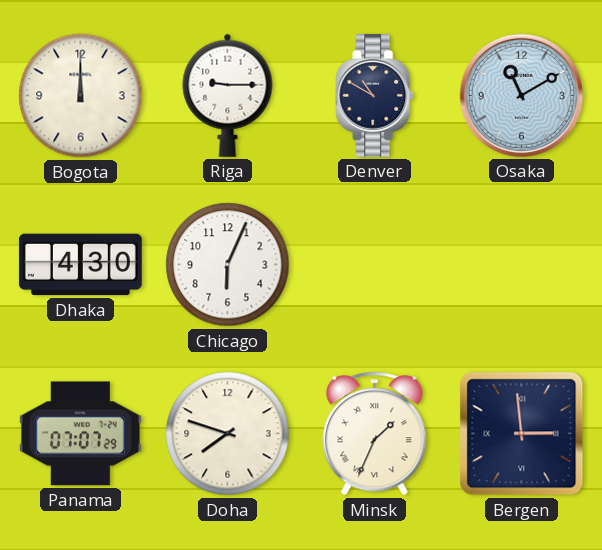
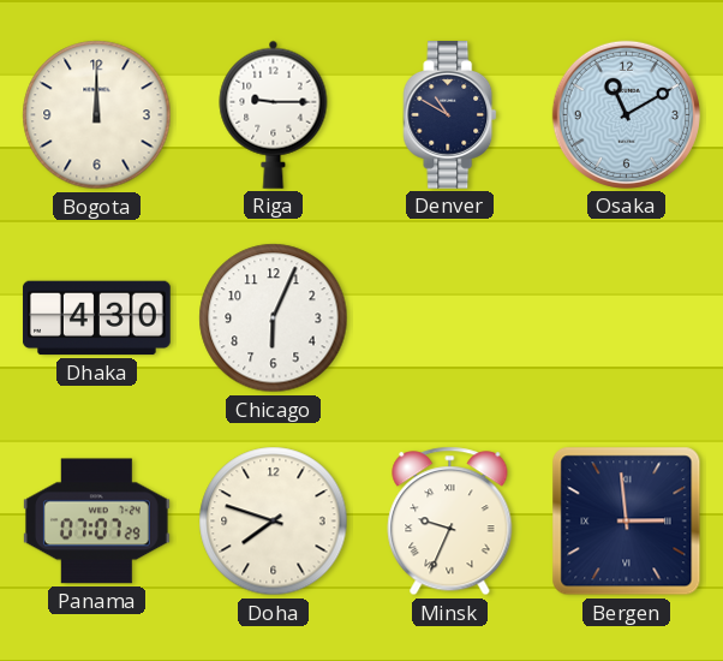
Minsk: 1:34 -> 9:34
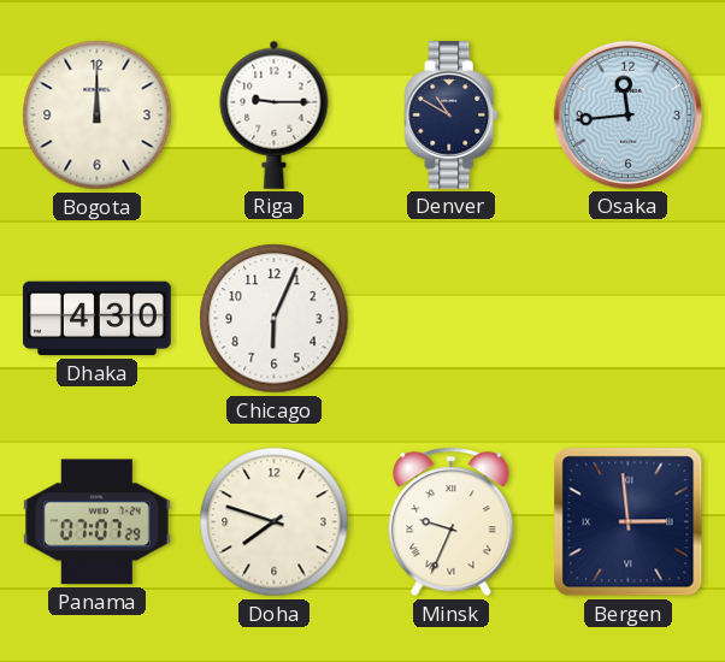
Osaka: 11:10 -> 11:44
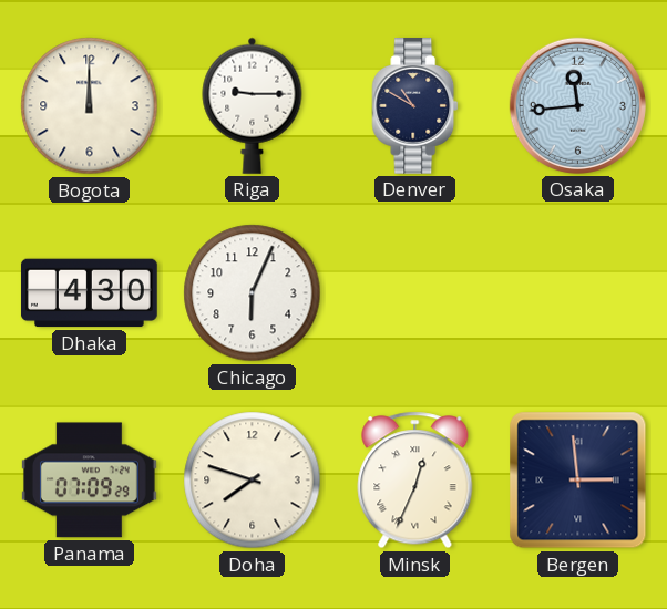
Panama: 07:07 -> 07:09
Minsk: 9:34 -> 12:34
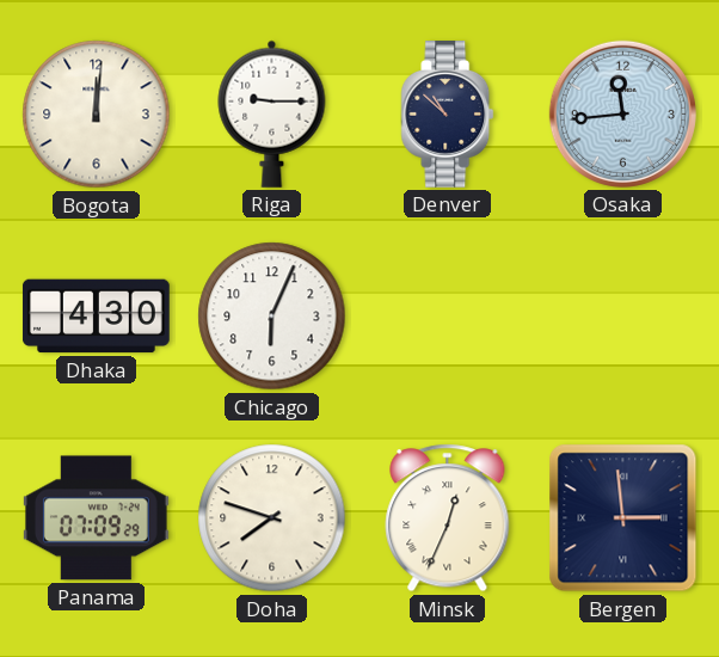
Bogota: 12:00 -> 12:01
Denver: 10:50 -> 10:52
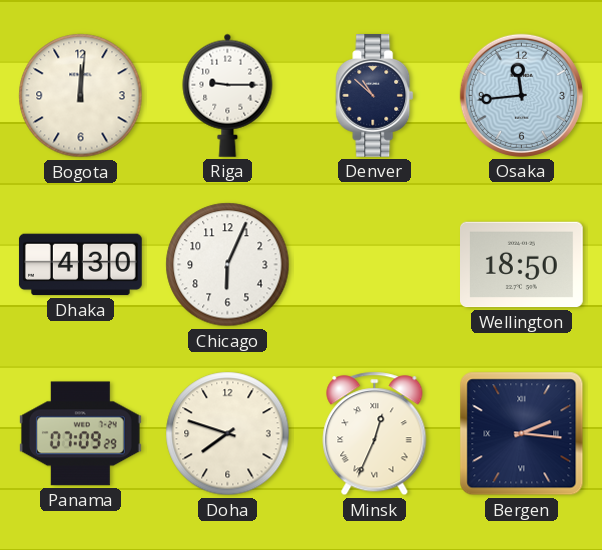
Wellington: none -> 18:50
Bergen: 2:59 -> 2:16
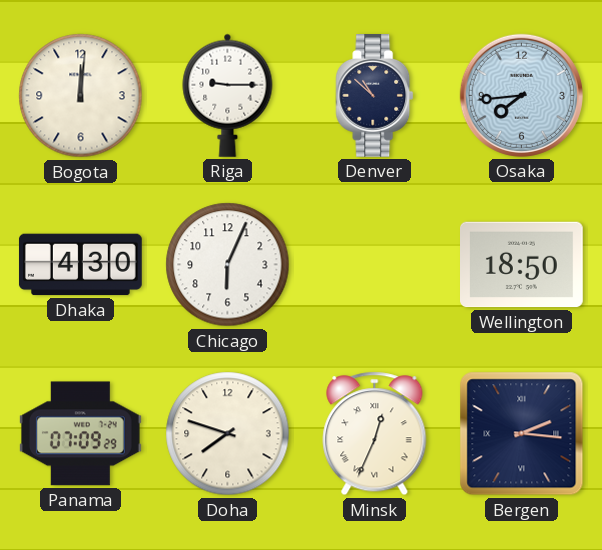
Osaka: 11:44 -> 7:44
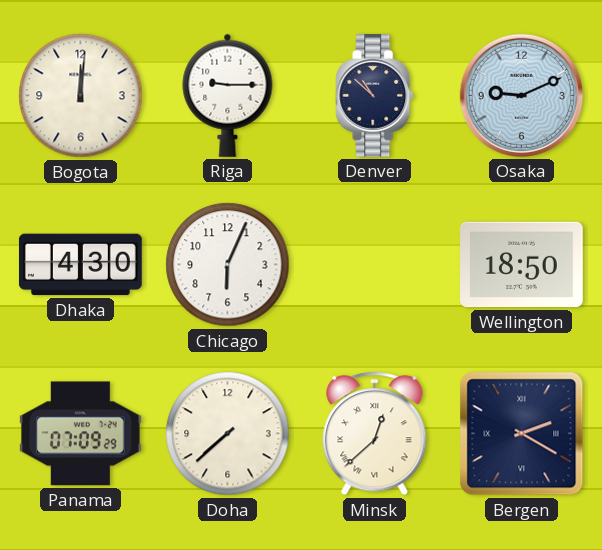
Osaka: 7:44 -> 9:11
Doha: 7:48 -> 7:38
Minsk: 12:34 -> 12:38
Bergen: 2:16 -> 2:20
